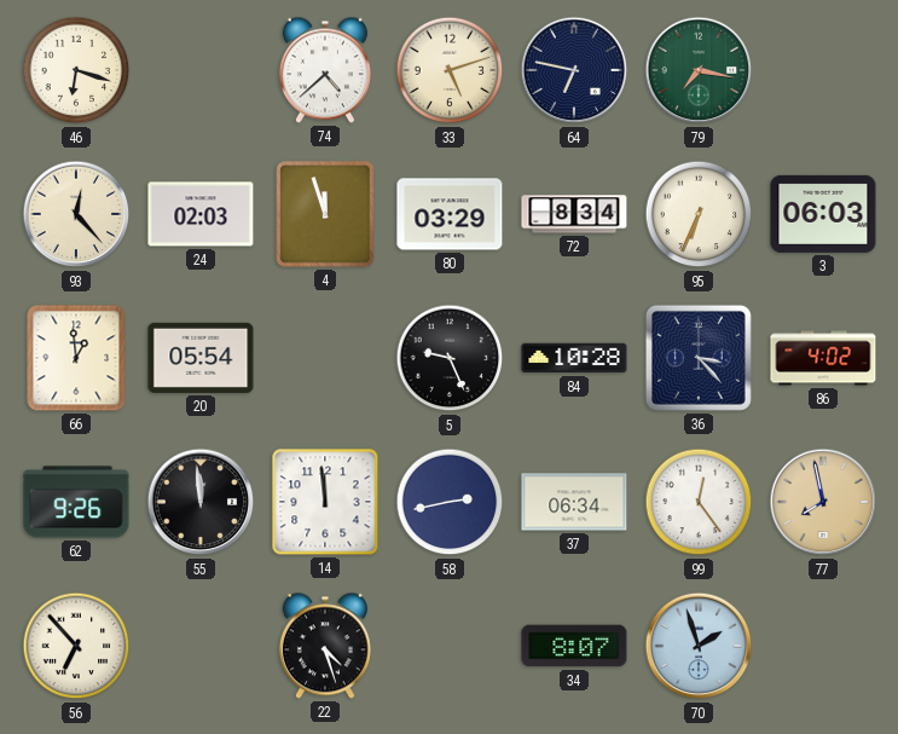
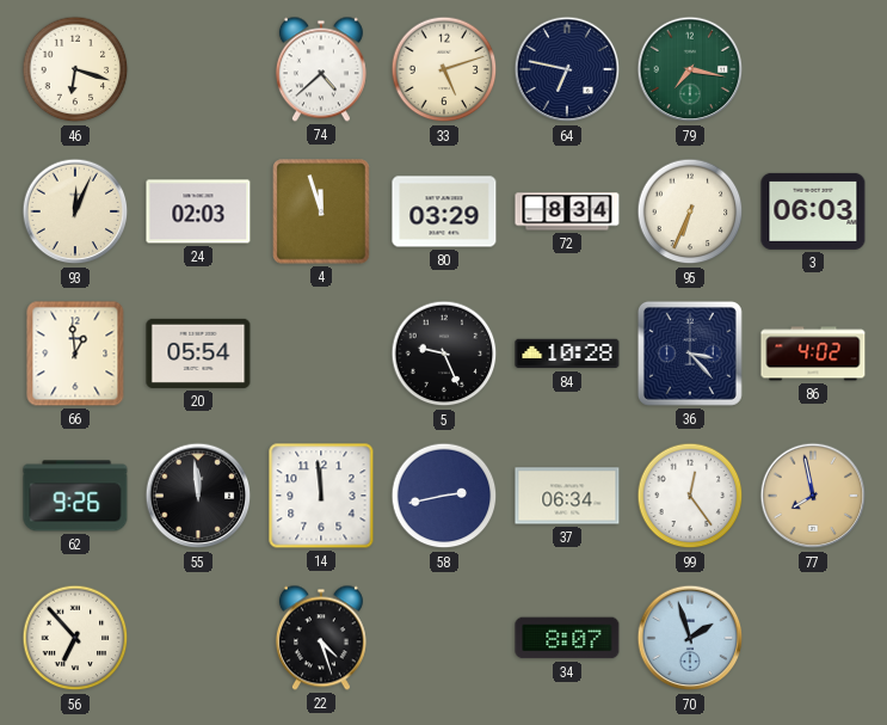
93: 12:23 -> 12:04
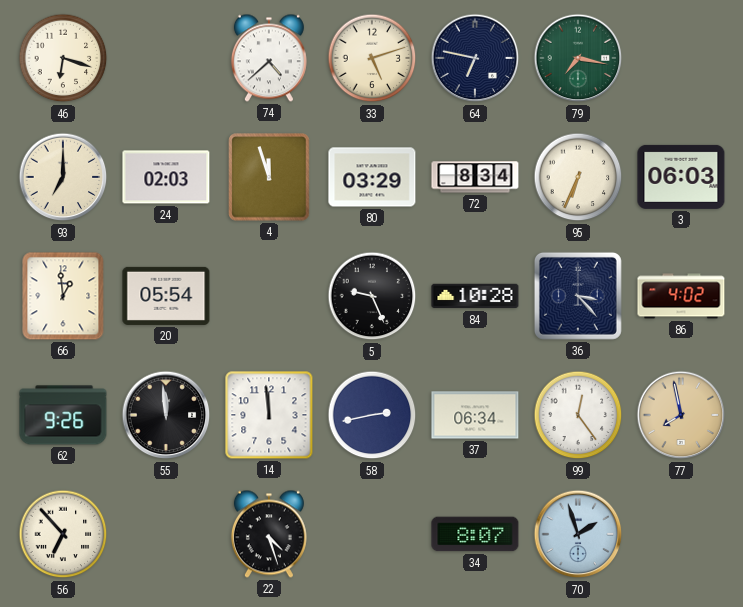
93: 12:04 -> 7:00
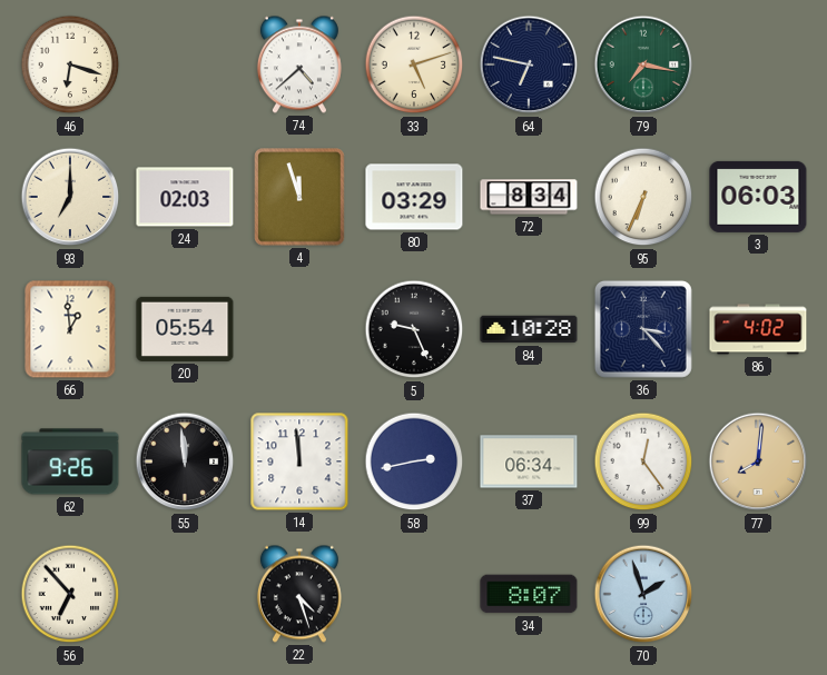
77: 7:58 -> 8:01
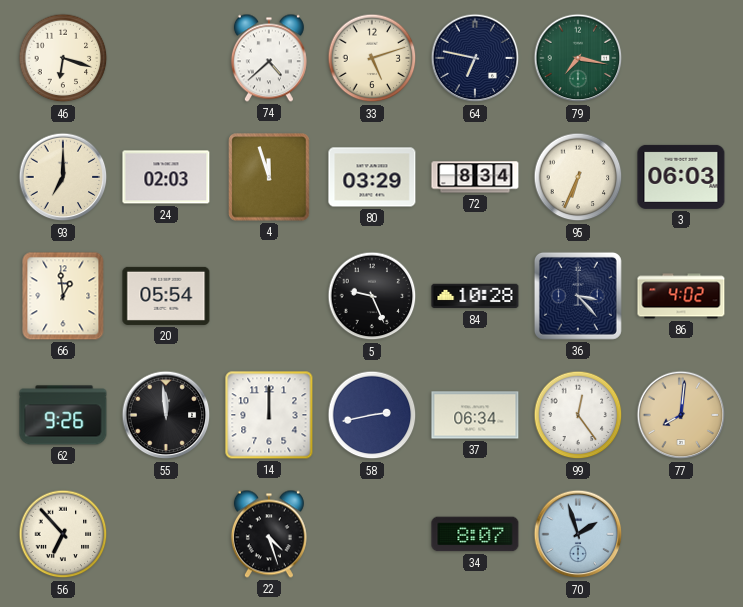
14: 11:59 -> 12:00
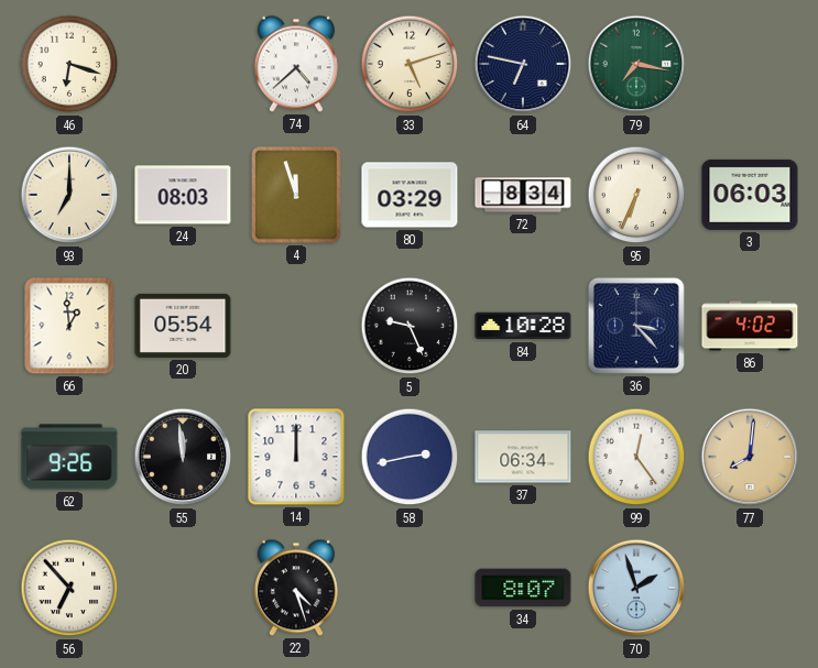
24: 02:03 -> 08:03
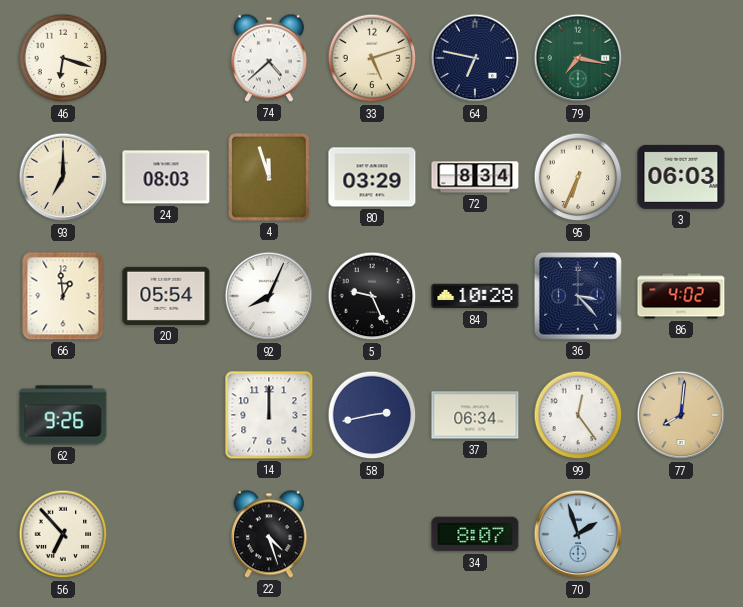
92: none -> 8:04
55: 11:59 -> none
